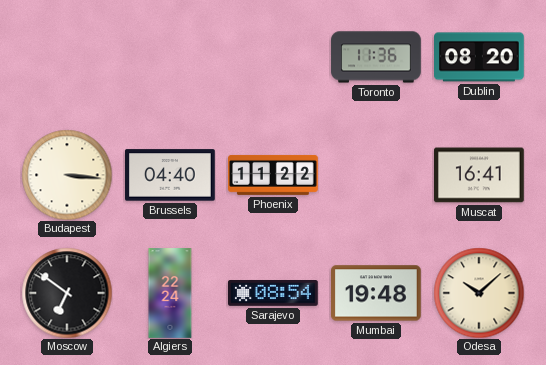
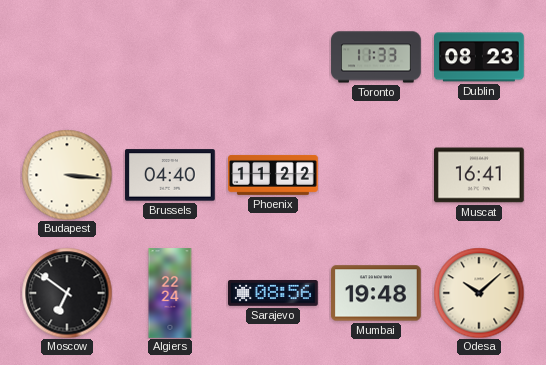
Toronto: 11:36 -> 11:33
Dublin: 08:20 -> 08:23
Sarajevo: 08:54 -> 08:56
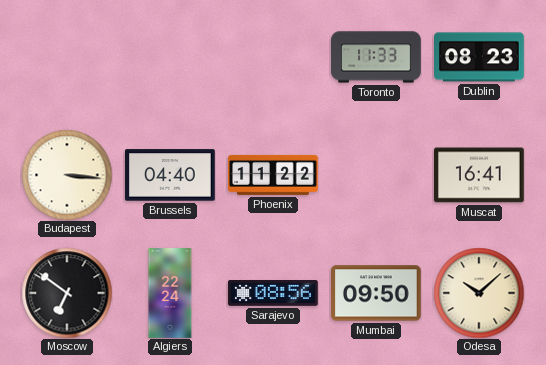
Mumbai: 19:48 -> 09:50
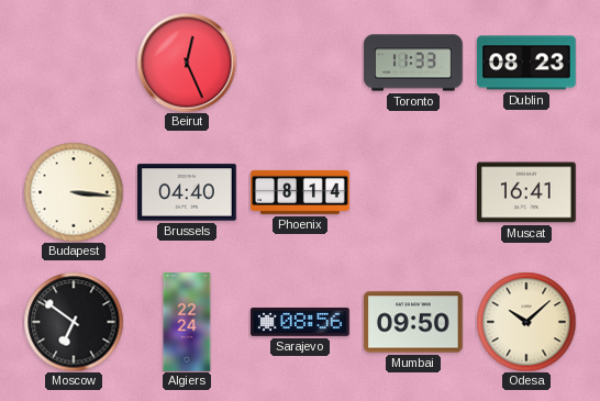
Beirut: none -> 12:26
Phoenix: 11:22 -> 8:14
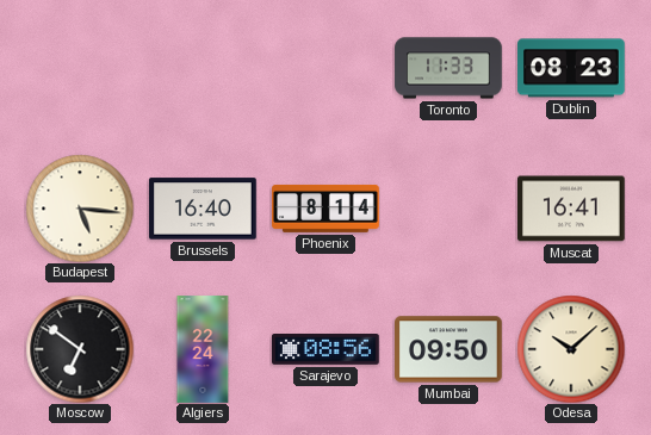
Beirut: 12:26 -> none
Budapest: 3:16 -> 5:16
Brussels: 04:40 -> 16:40
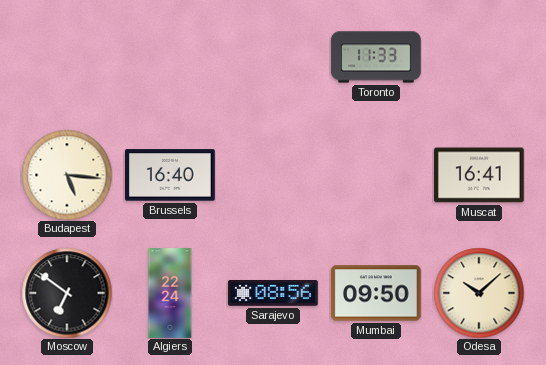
Dublin: 08:23 -> none
Phoenix: 8:14 -> none
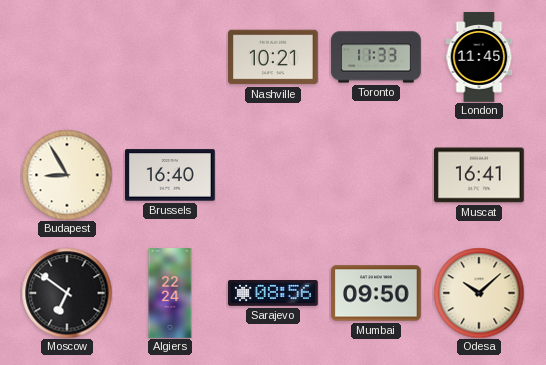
Nashville: none -> 10:21
London: none -> 11:45
Budapest: 5:16 -> 8:55
